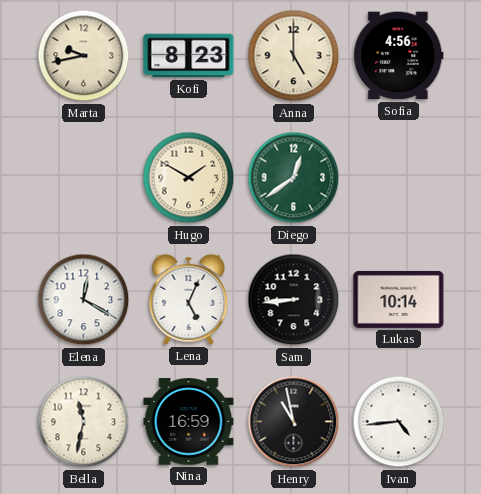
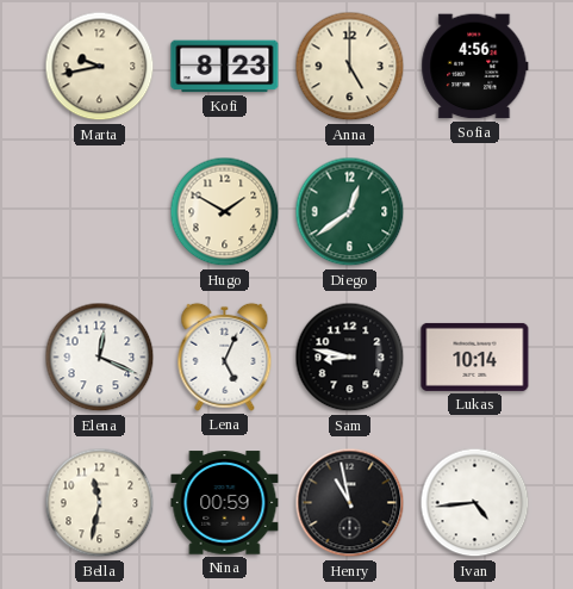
Elena: 12:20 -> 12:19
Sam: 8:44 -> 8:47
Nina: 16:59 -> 00:59
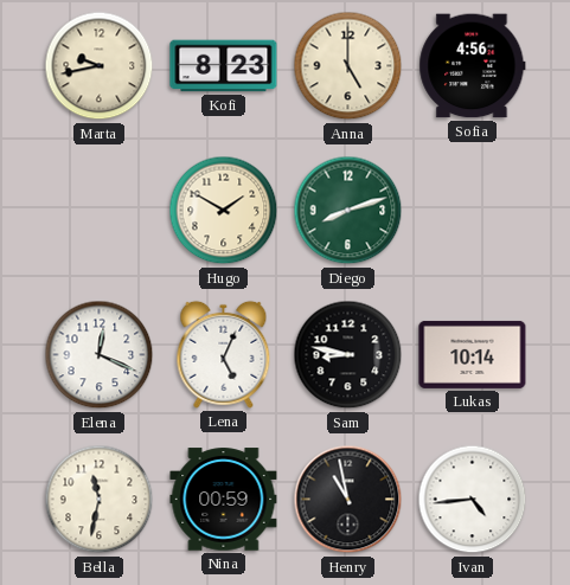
Diego: 12:39 -> 8:12
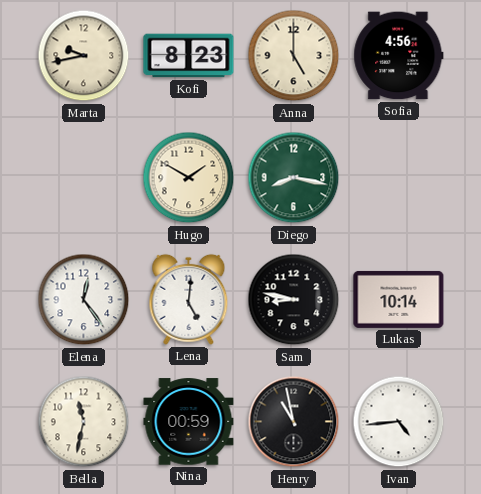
Diego: 8:12 -> 8:17
Elena: 12:19 -> 12:24
Lena: 5:04 -> 5:01
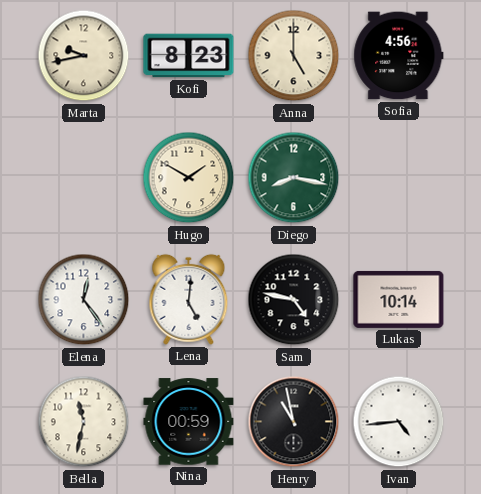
Sam: 8:47 -> 4:47
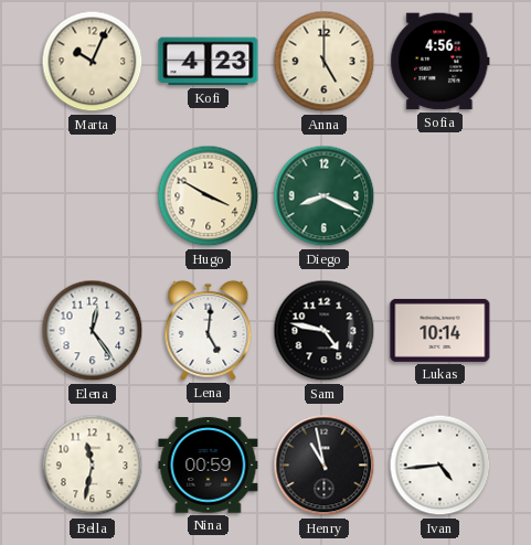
Marta: 9:43 -> 10:04
Kofi: 8:23 -> 4:23
Hugo: 1:50 -> 3:50
Diego: 8:17 -> 8:19
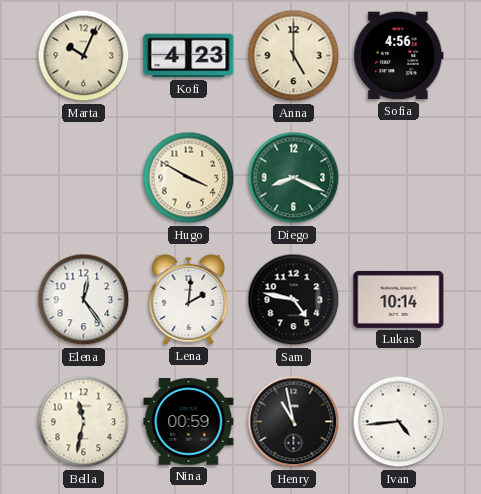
Lena: 5:01 -> 2:01
